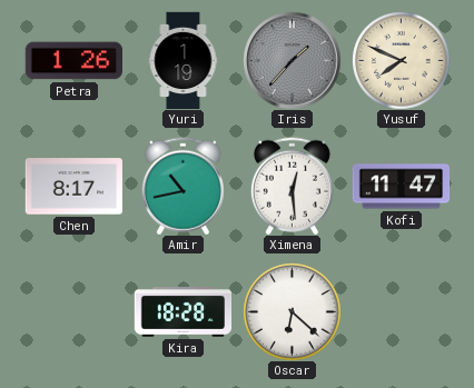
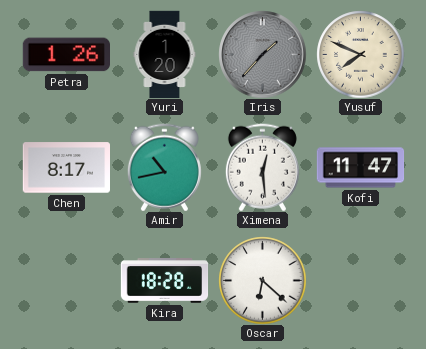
Yuri: 1:19 -> 1:20
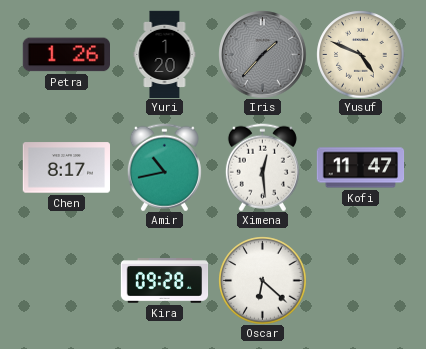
Yusuf: 7:49 -> 4:49
Kira: 18:28 -> 09:28
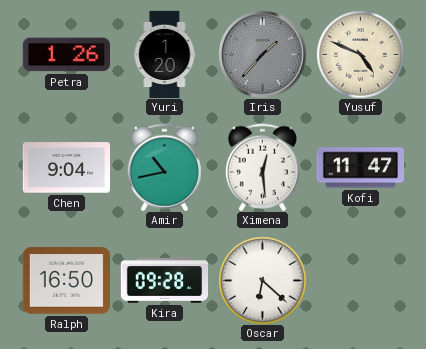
Chen: 8:17 -> 9:04
Ralph: none -> 16:50
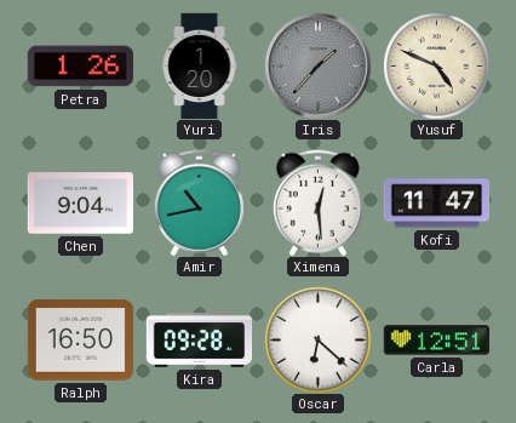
Carla: none -> 12:51
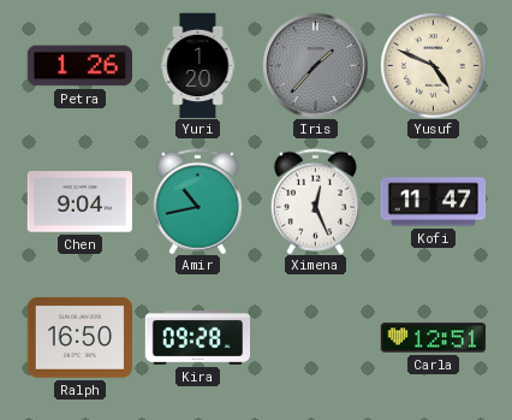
Ximena: 12:29 -> 12:26
Oscar: 6:22 -> none
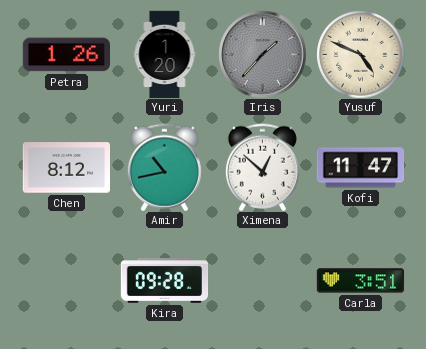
Chen: 9:04 -> 8:12
Ximena: 12:26 -> 12:52
Ralph: 16:50 -> none
Carla: 12:51 -> 3:51
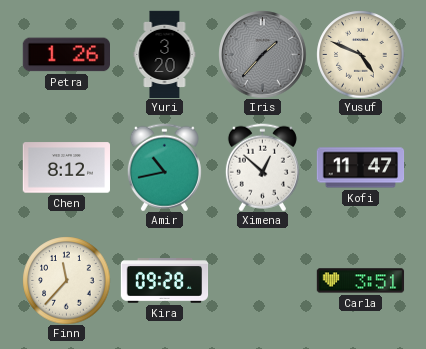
Yuri: 1:20 -> 3:20
Finn: none -> 11:37
